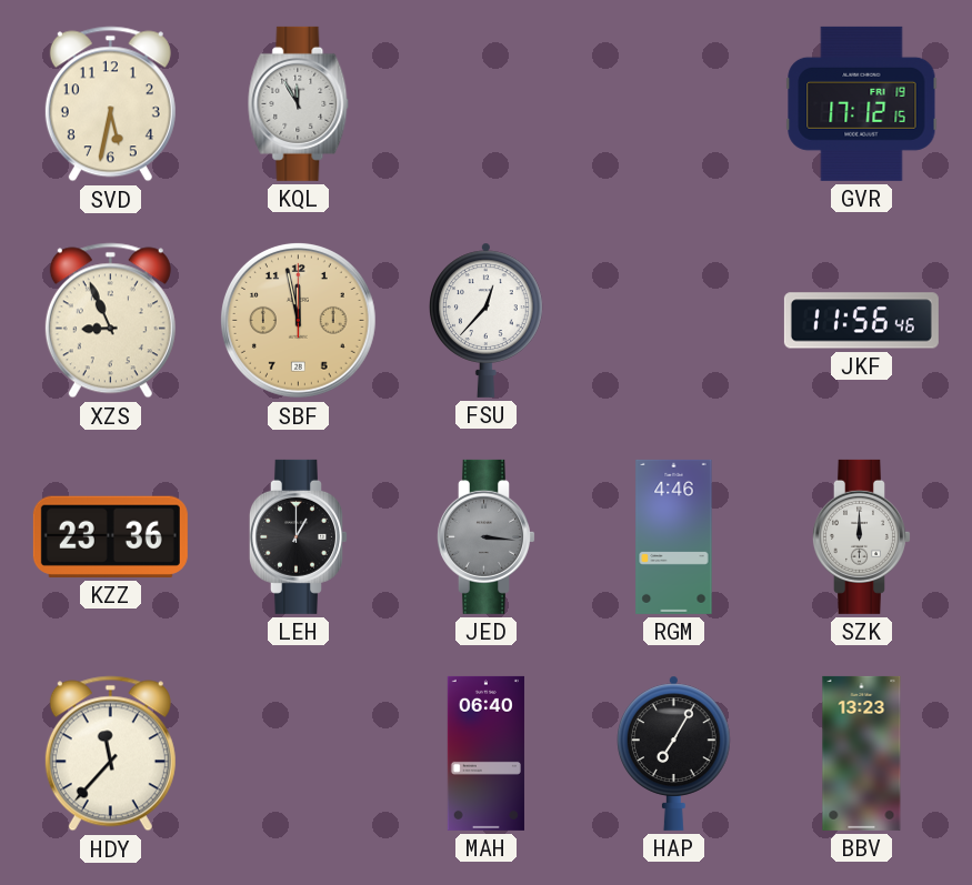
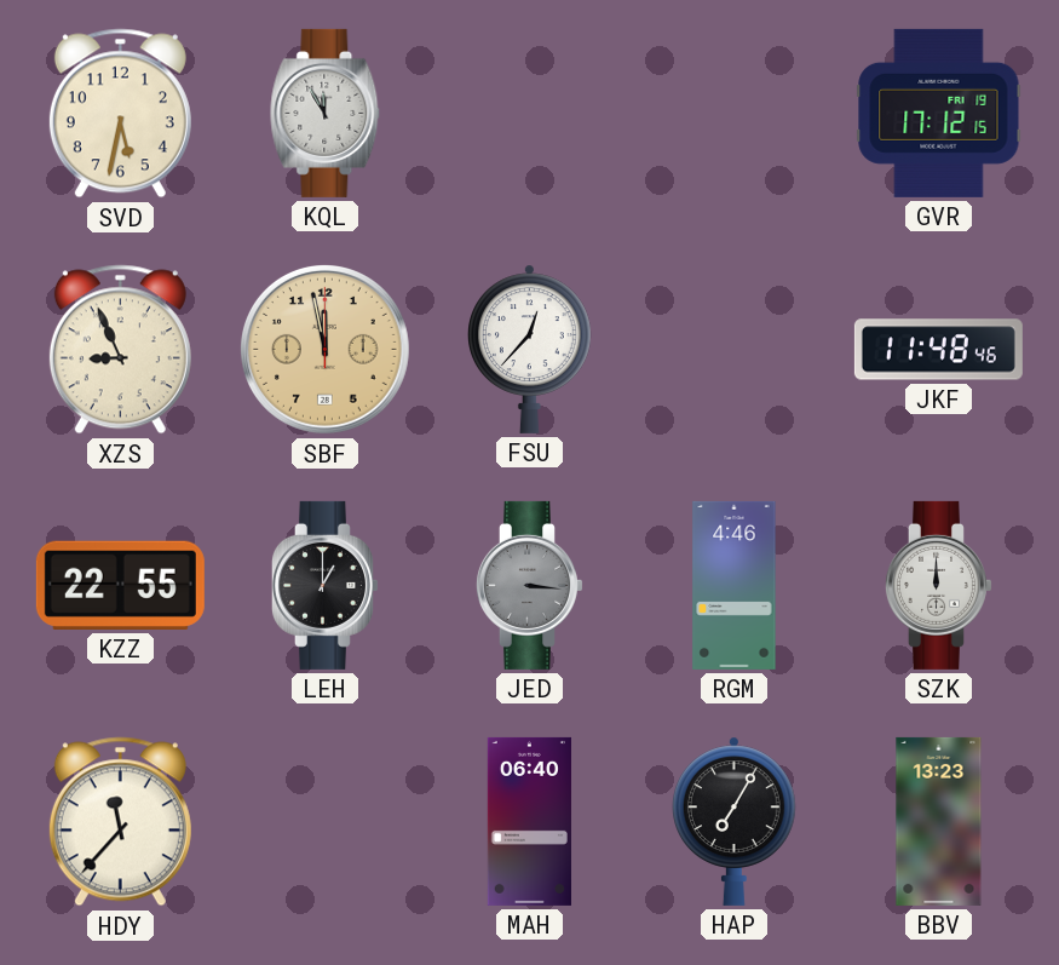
JKF: 11:56 -> 11:48
KZZ: 23:36 -> 22:55
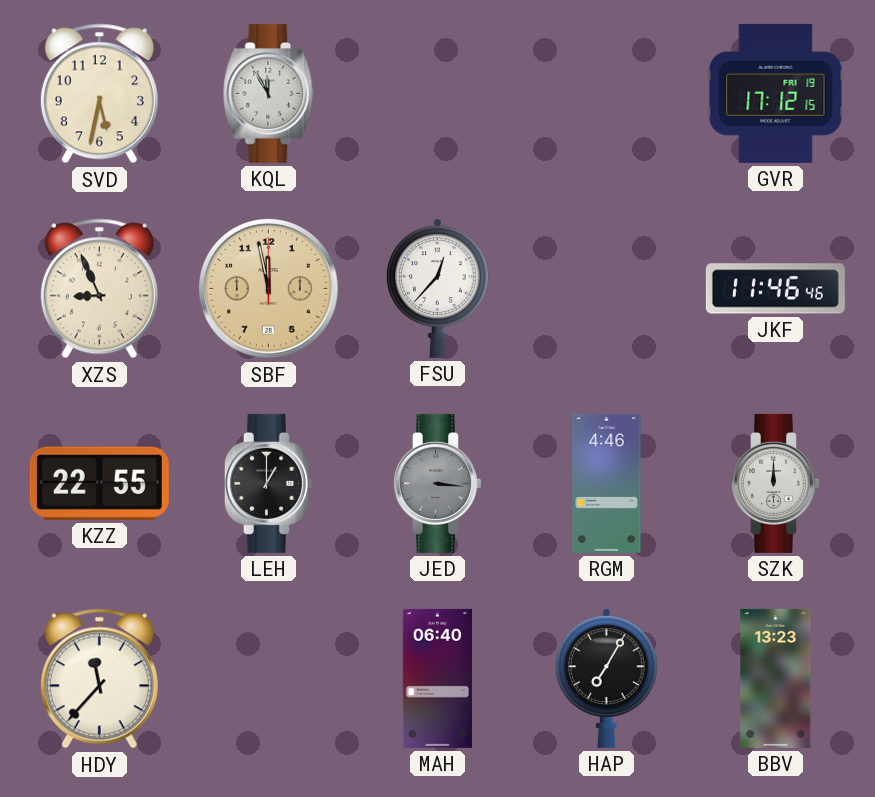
JKF: 11:48 -> 11:46
